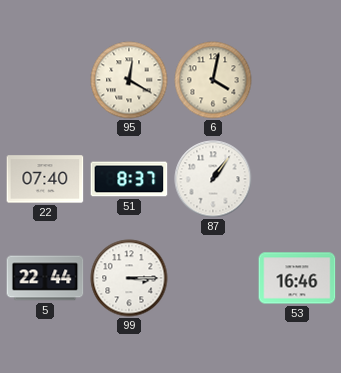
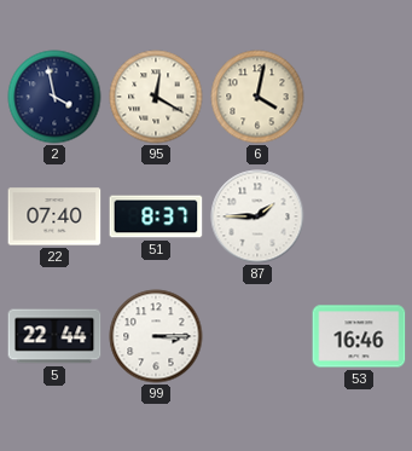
2: none -> 3:58
87: 1:06 -> 1:45
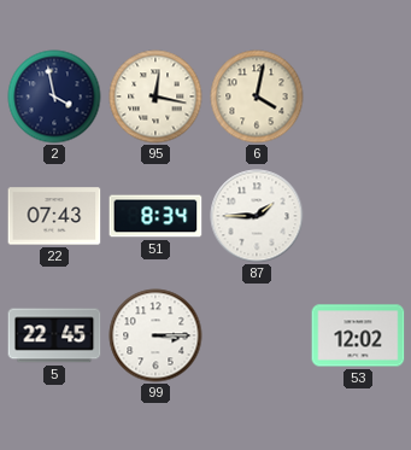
95: 12:20 -> 12:17
22: 07:40 -> 07:43
51: 8:37 -> 8:34
5: 22:44 -> 22:45
53: 16:46 -> 12:02
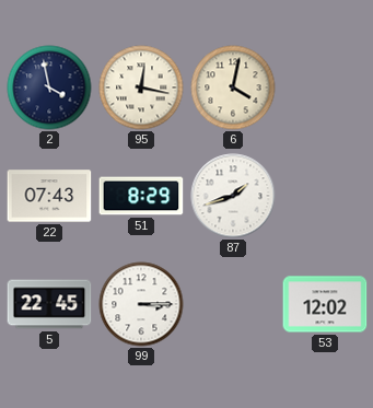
51: 8:34 -> 8:29
87: 1:45 -> 1:42
